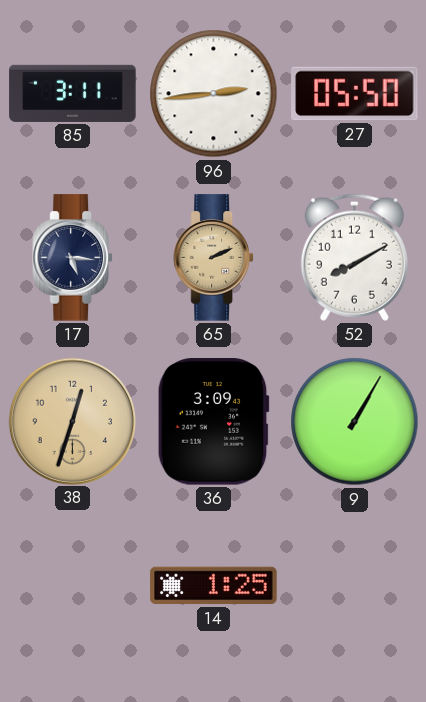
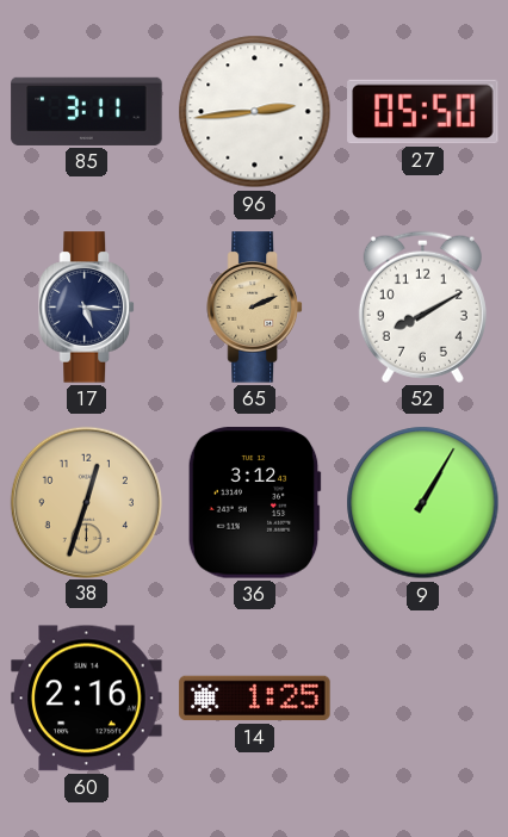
36: 3:09 -> 3:12
60: none -> 2:16
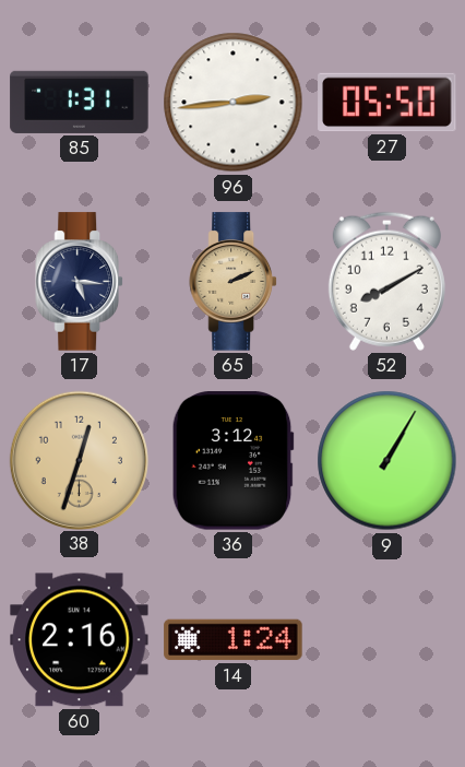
85: 3:11 -> 1:31
14: 1:25 -> 1:24
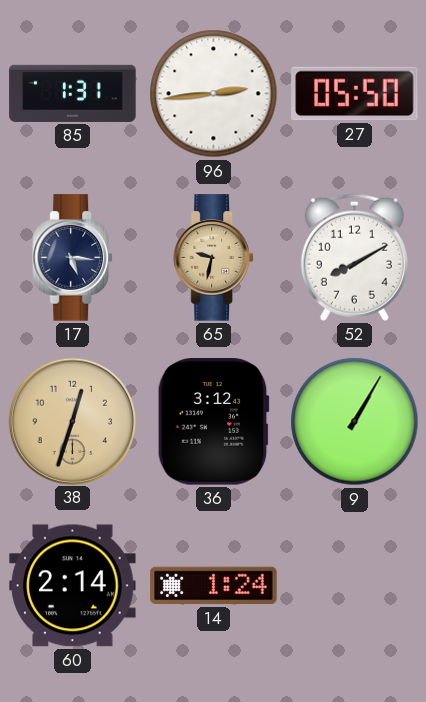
65: 2:11 -> 9:32
60: 2:16 -> 2:14
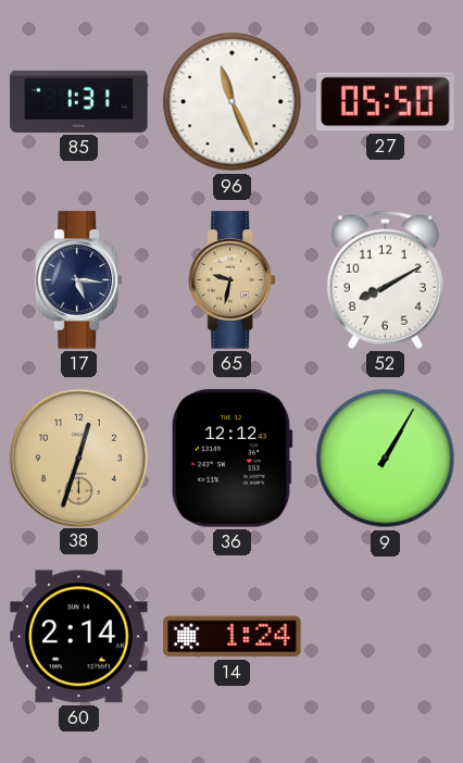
96: 2:44 -> 11:26
36: 3:12 -> 12:12
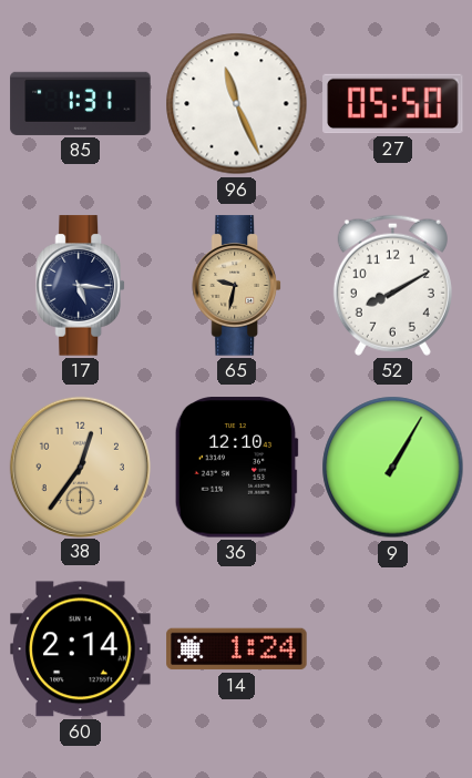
38: 12:33 -> 12:36
36: 12:12 -> 12:10
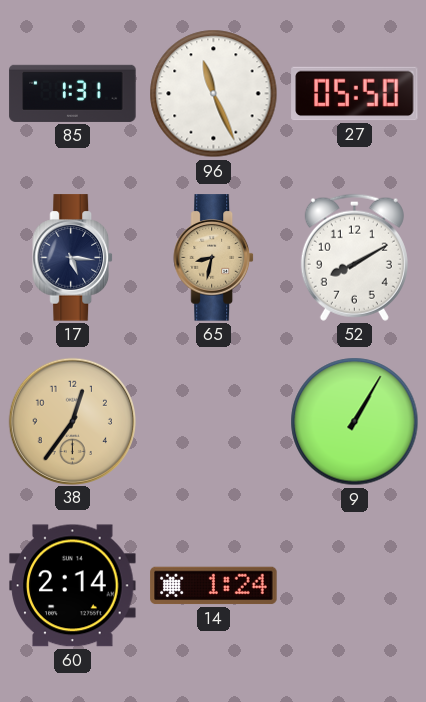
65: 9:32 -> 8:32
36: 12:10 -> none
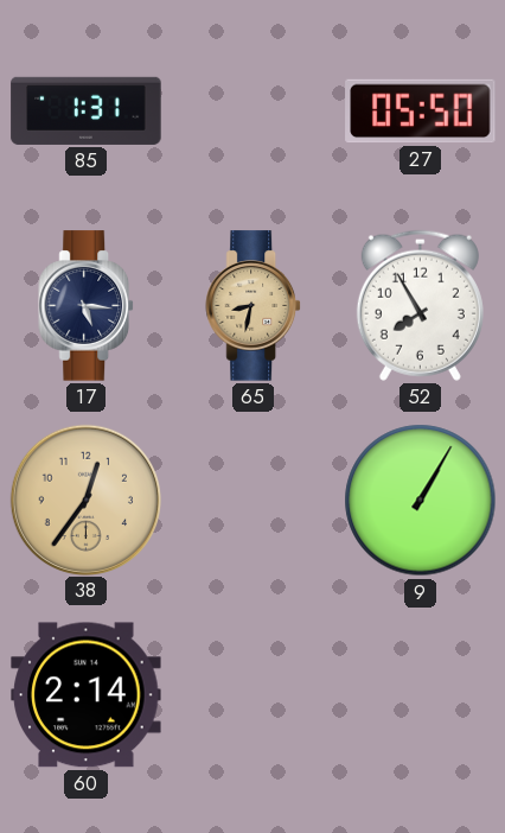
96: 11:26 -> none
52: 8:10 -> 7:55
14: 1:24 -> none
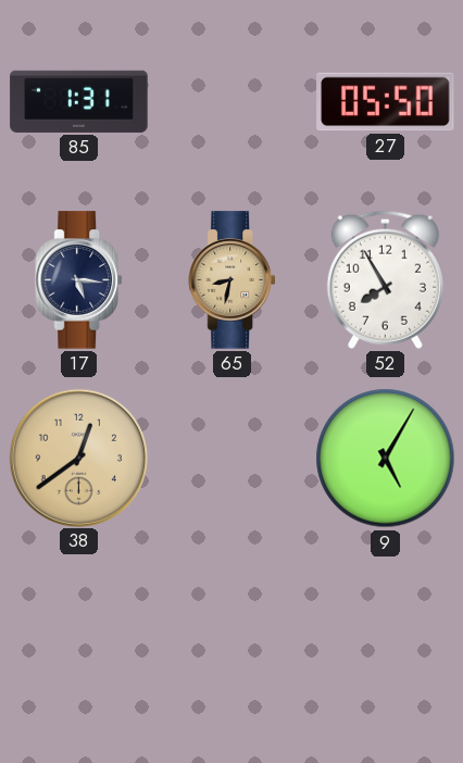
38: 12:36 -> 12:39
9: 1:05 -> 5:05
60: 2:14 -> none
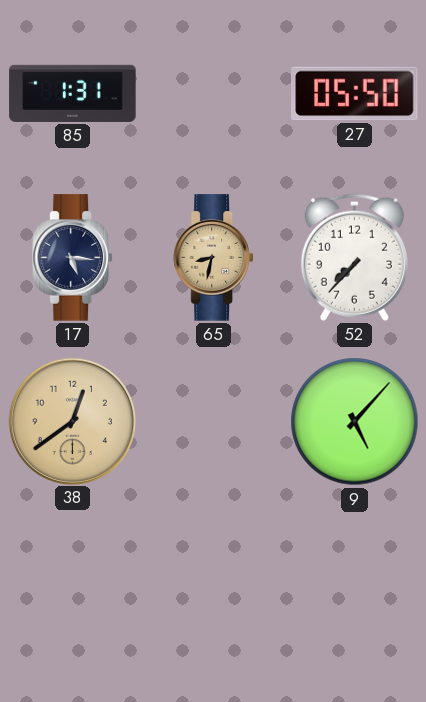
52: 7:55 -> 7:37
9: 5:05 -> 5:07
